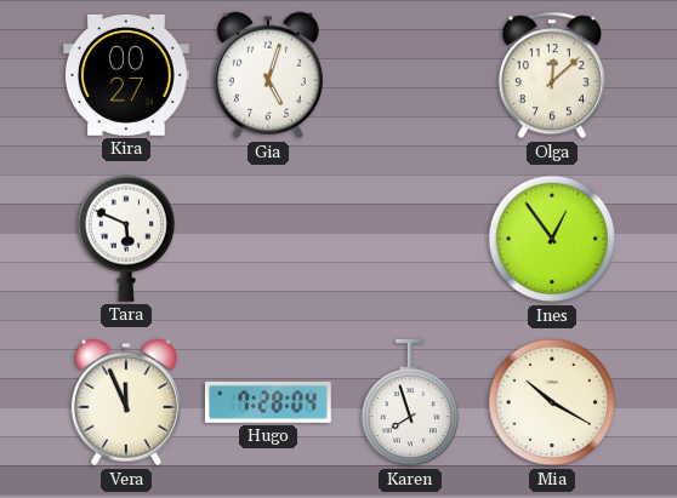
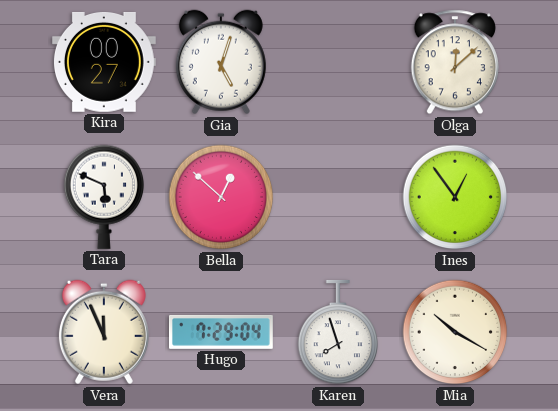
Bella: none -> 12:52
Hugo: 7:28 -> 7:29
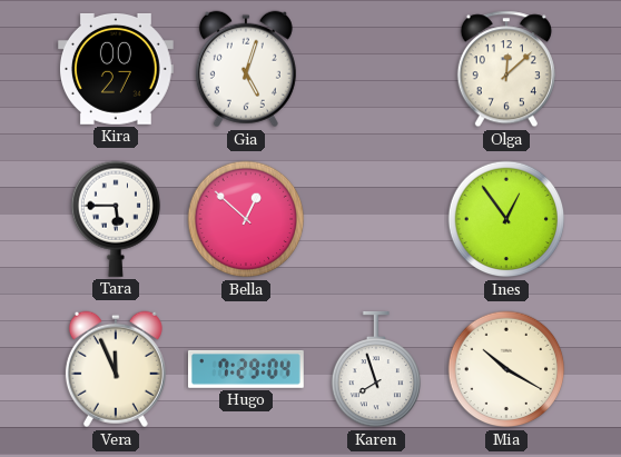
Tara: 5:49 -> 5:45
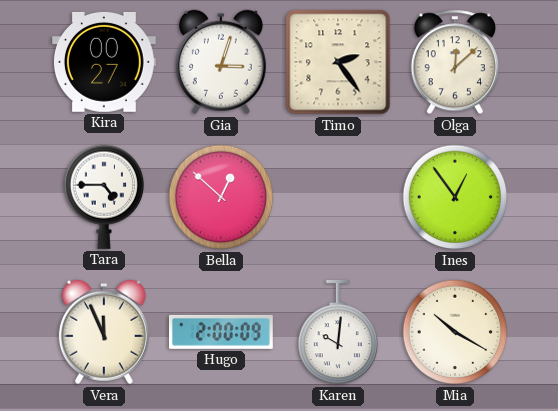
Gia: 5:03 -> 3:03
Timo: none -> 2:24
Tara: 5:45 -> 4:45
Hugo: 7:29 -> 2:00
Karen: 7:57 -> 10:01
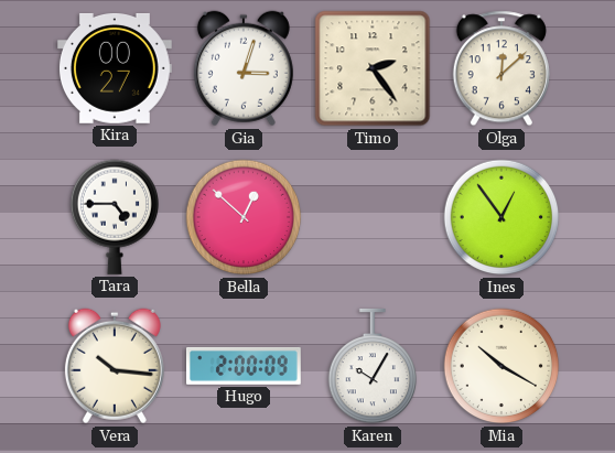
Vera: 11:56 -> 10:16
Karen: 10:01 -> 10:05
